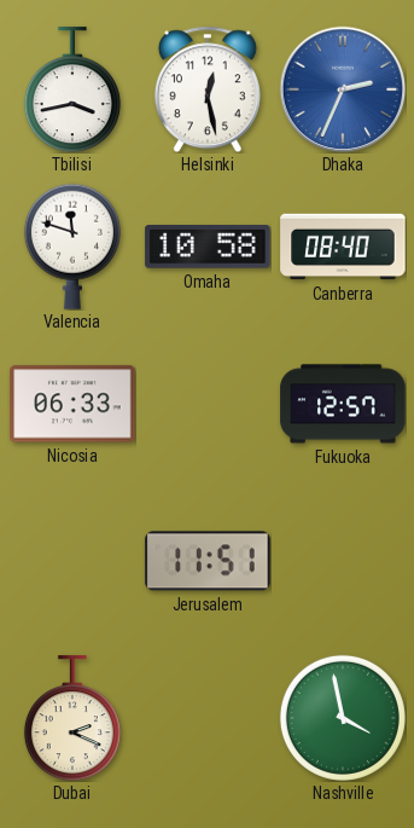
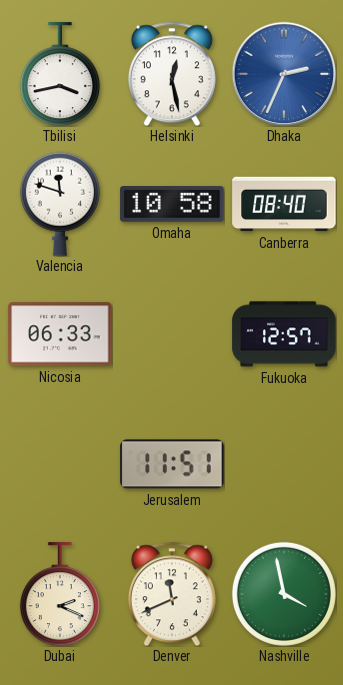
Denver: none -> 11:41
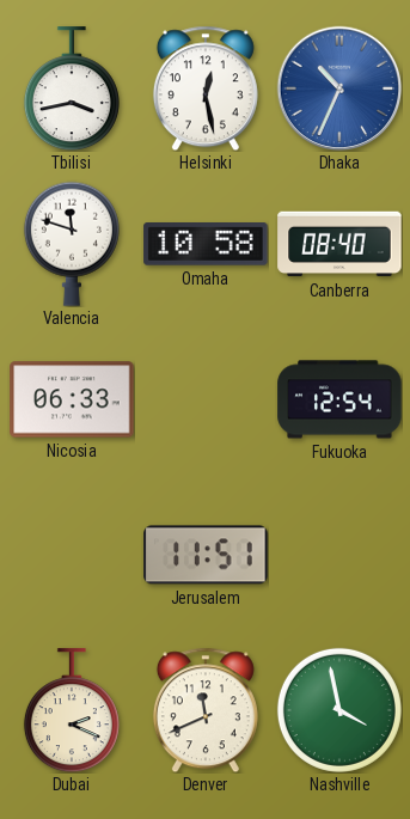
Dhaka: 2:34 -> 10:34
Fukuoka: 12:57 -> 12:54
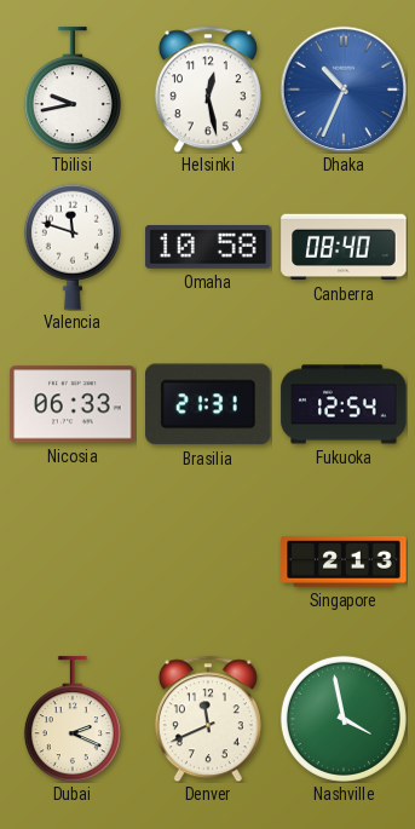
Tbilisi: 3:43 -> 9:43
Brasilia: none -> 21:31
Jerusalem: 11:51 -> none
Singapore: none -> 2:13
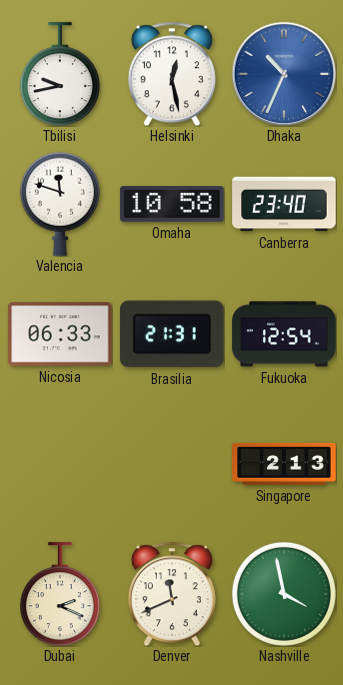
Canberra: 08:40 -> 23:40
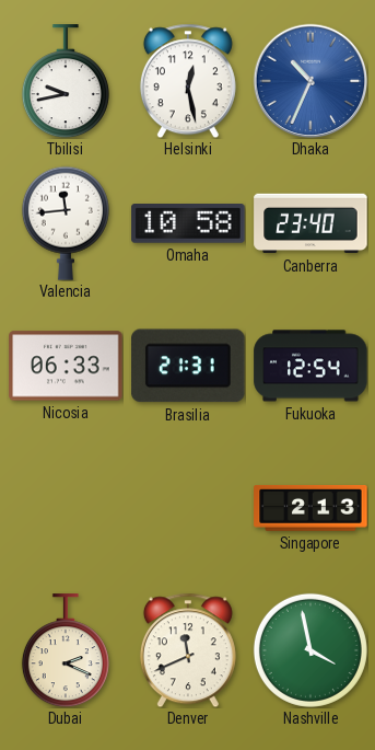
Valencia: 11:48 -> 11:44
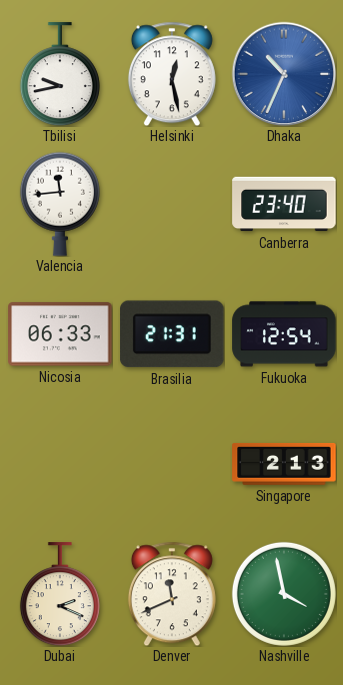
Omaha: 10:58 -> none
